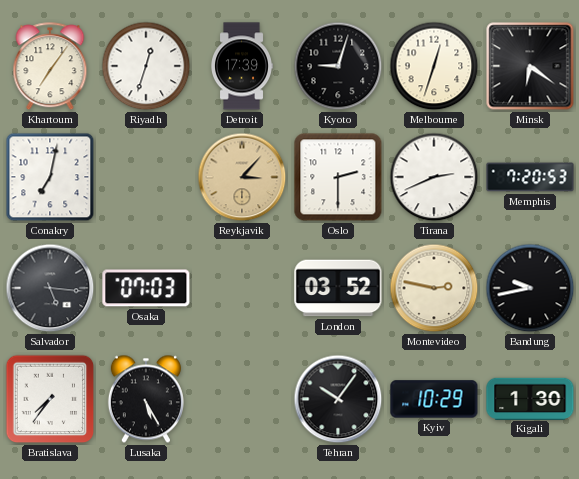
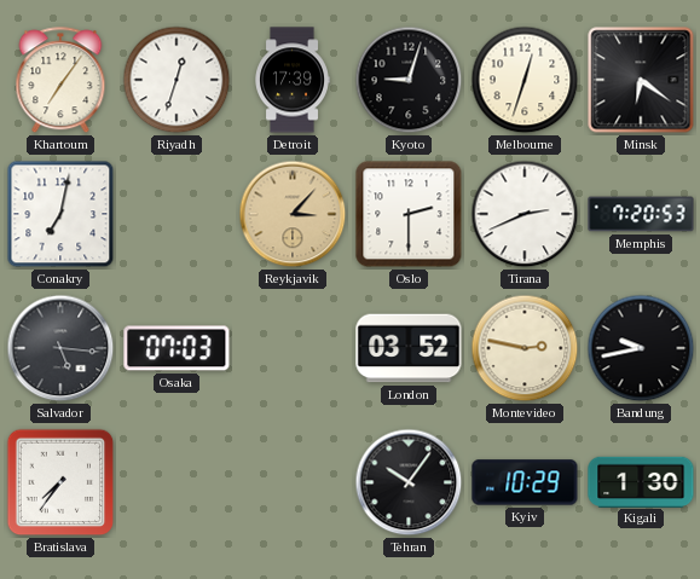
Lusaka: 5:25 -> none
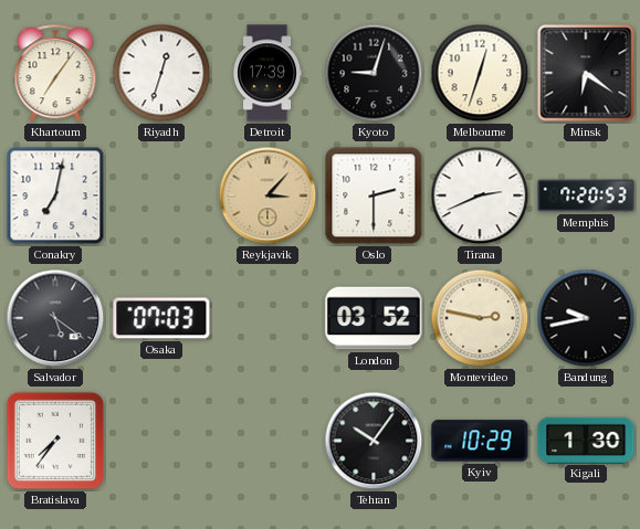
Salvador: 5:16 -> 5:21
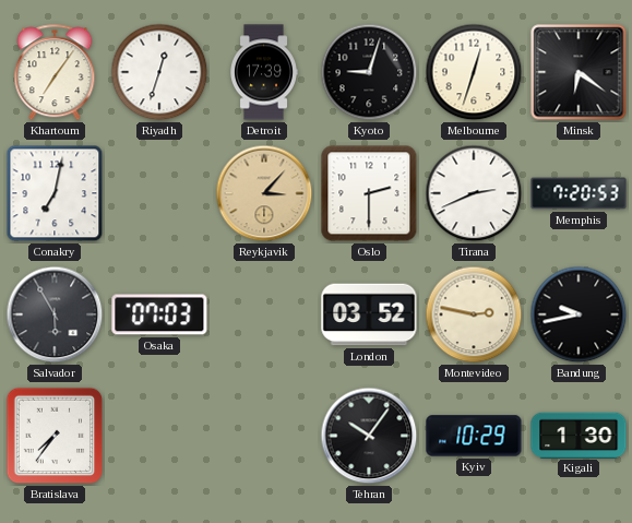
Salvador: 5:21 -> 5:55
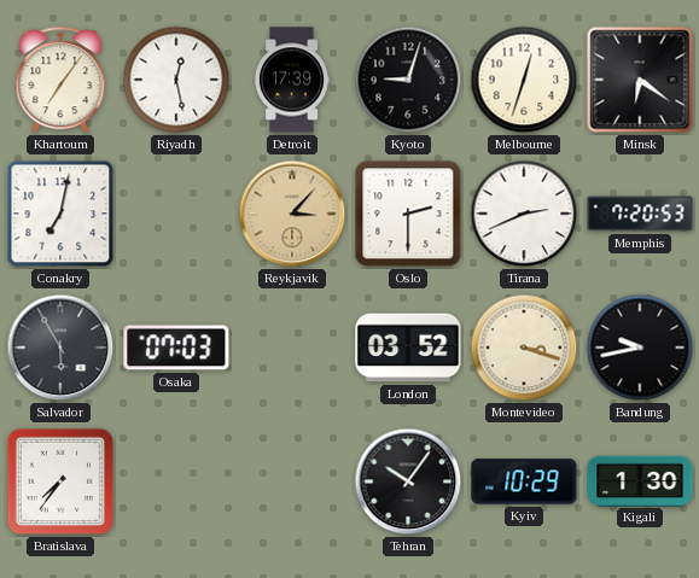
Riyadh: 12:33 -> 12:28
Montevideo: 2:47 -> 3:18
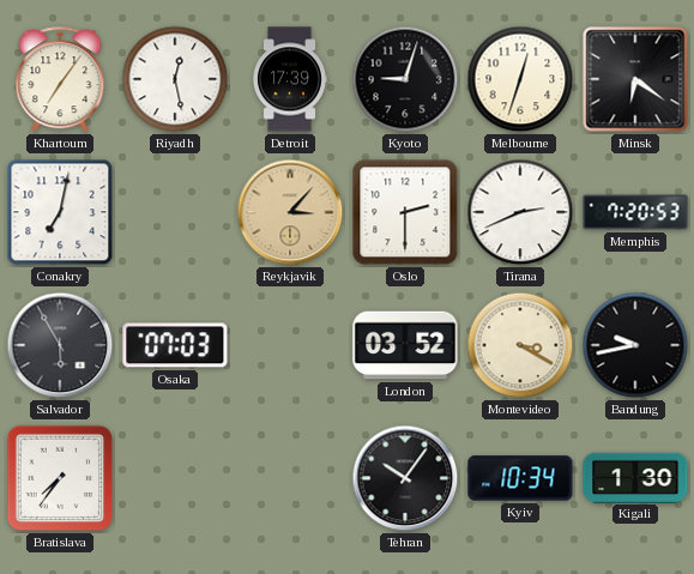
Montevideo: 3:18 -> 3:20
Kyiv: 10:29 -> 10:34
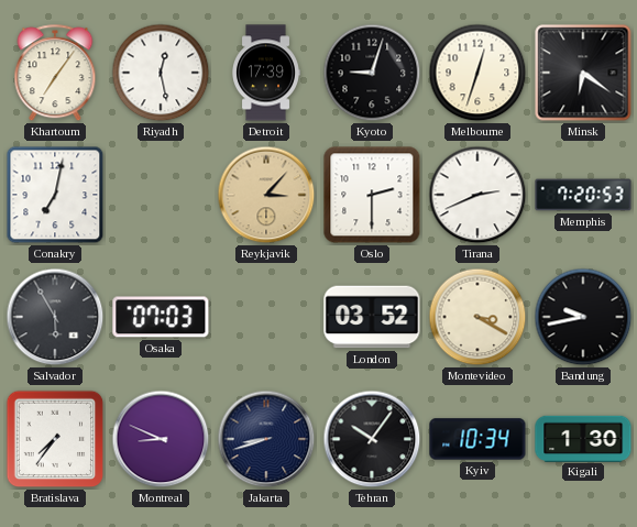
Montreal: none -> 8:49
Jakarta: none -> 8:42
